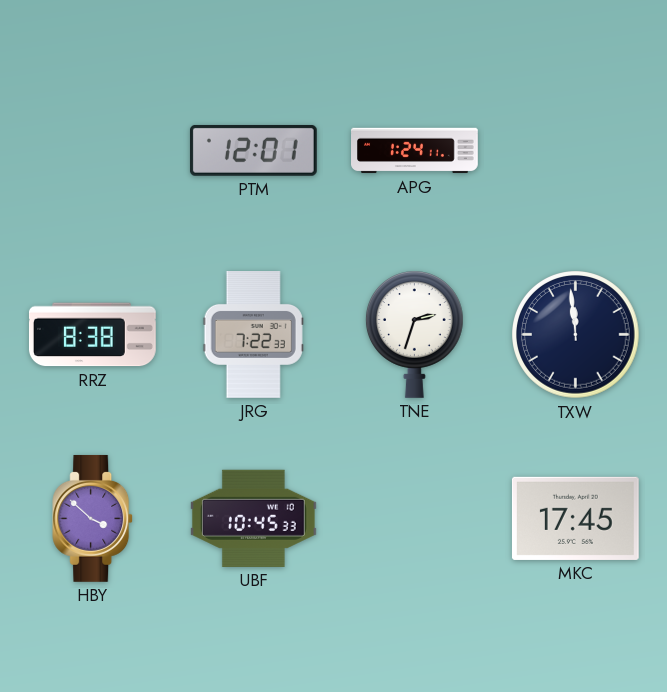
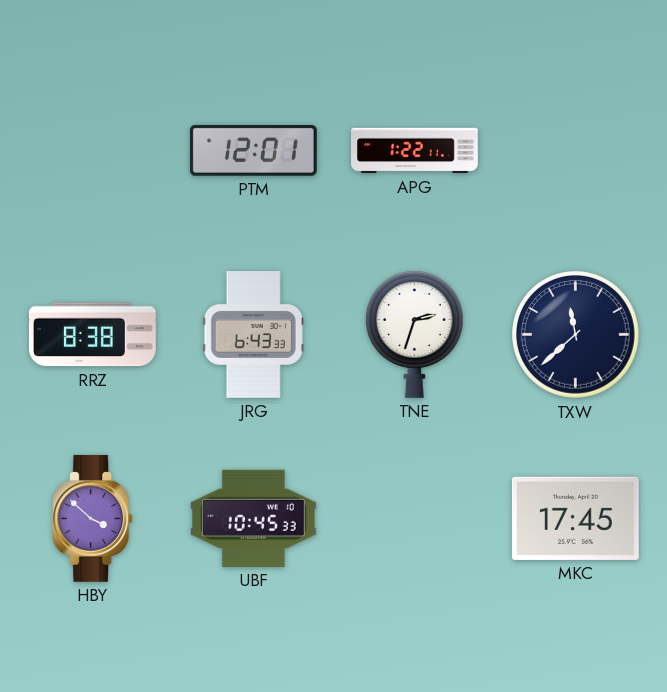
APG: 1:24 -> 1:22
JRG: 7:22 -> 6:43
TXW: 11:59 -> 11:38
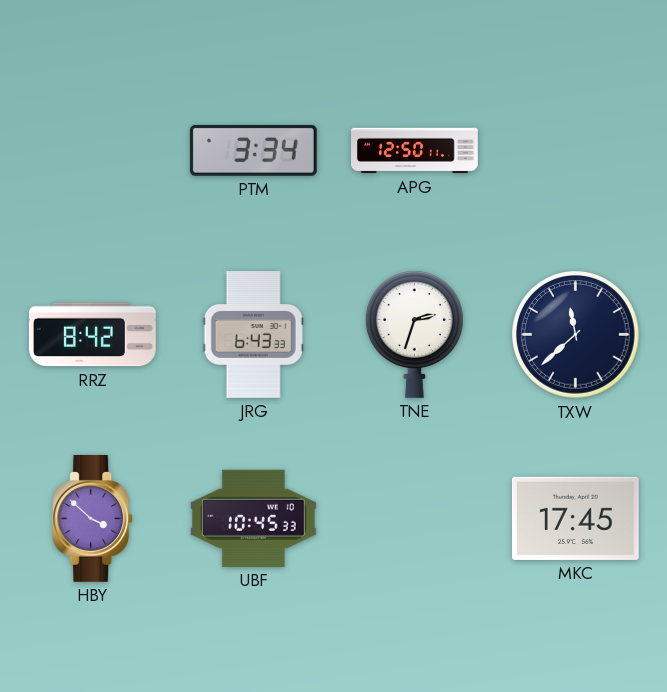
PTM: 12:01 -> 3:34
APG: 1:22 -> 12:50
RRZ: 8:38 -> 8:42
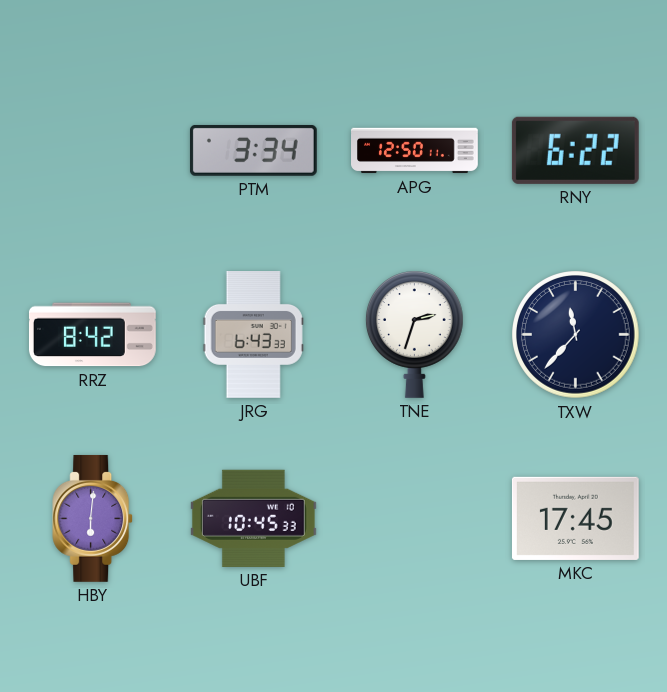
RNY: none -> 6:22
TXW: 11:38 -> 11:37
HBY: 3:52 -> 6:01
